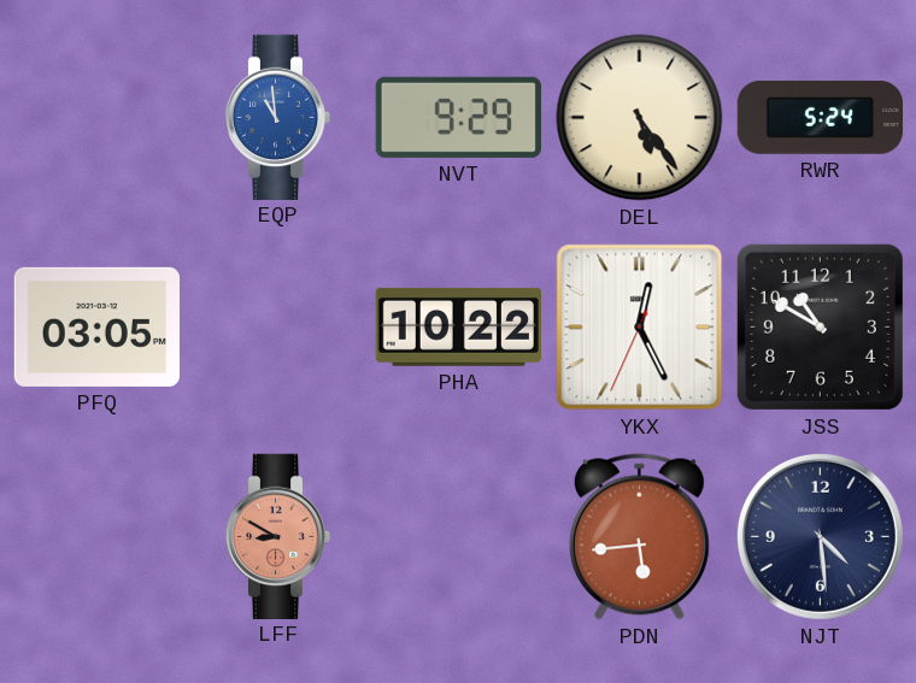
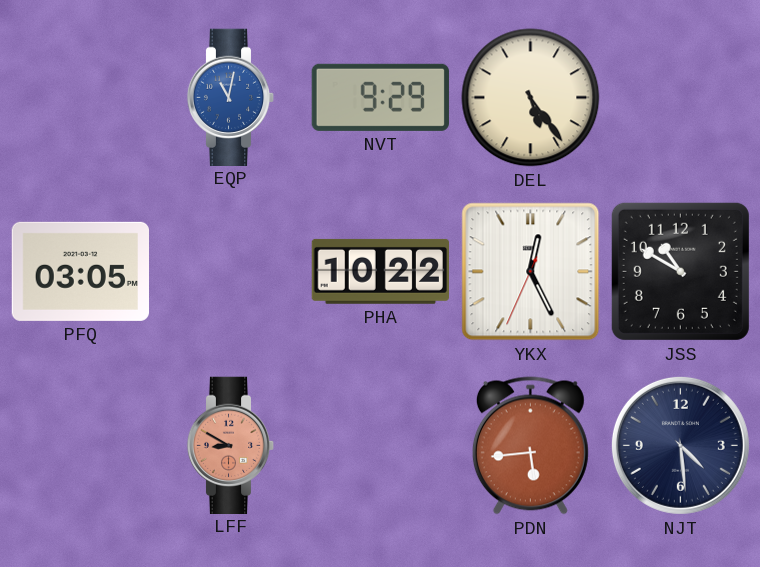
EQP: 10:59 -> 11:02
RWR: 5:24 -> none
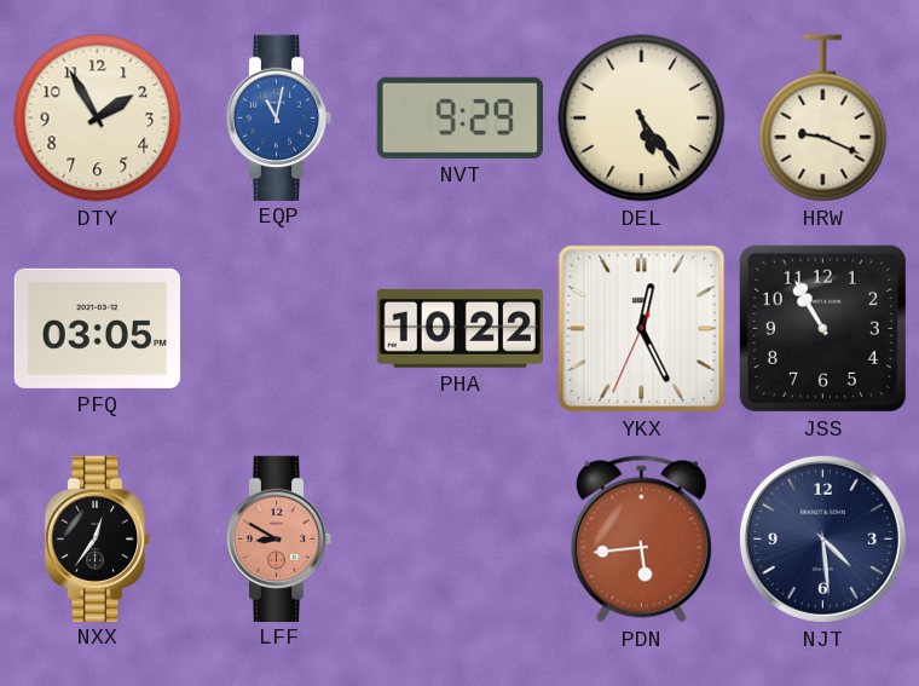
DTY: none -> 1:55
HRW: none -> 9:19
JSS: 10:50 -> 10:55
NXX: none -> 12:36
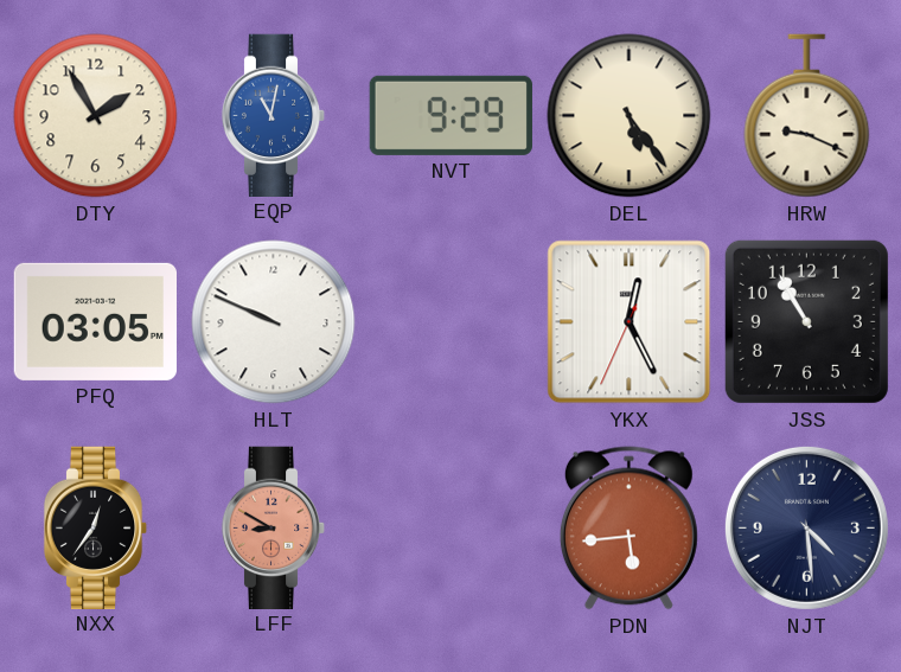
HLT: none -> 9:49
PHA: 10:22 -> none
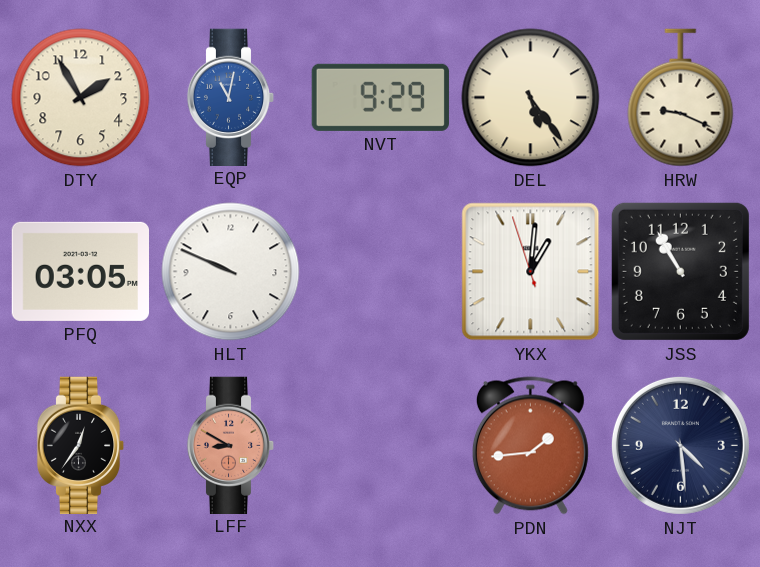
YKX: 12:25 -> 1:00
PDN: 5:44 -> 1:44
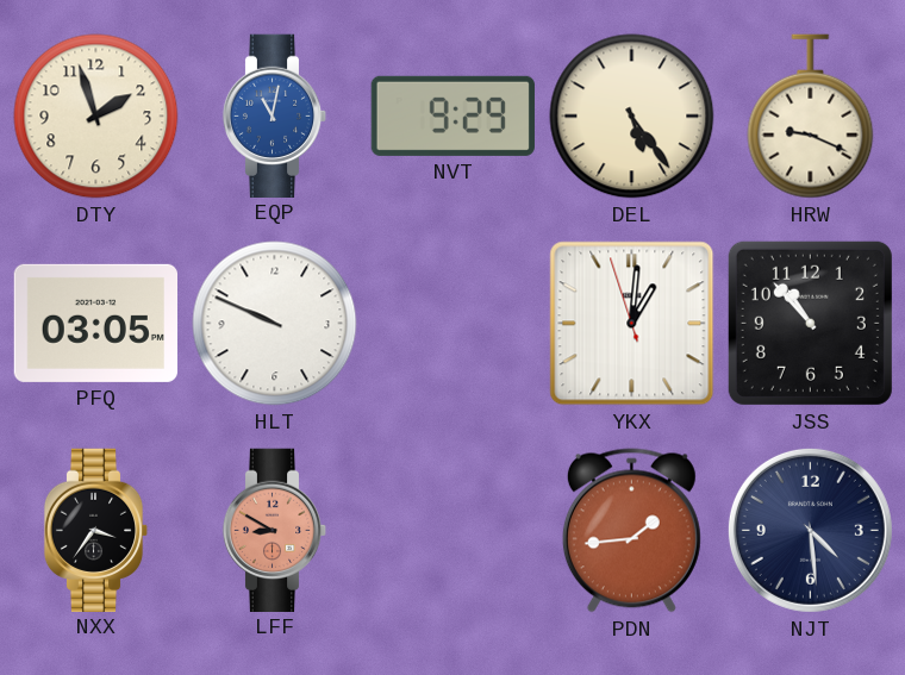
DTY: 1:55 -> 1:57
JSS: 10:55 -> 10:53
NXX: 12:36 -> 3:36
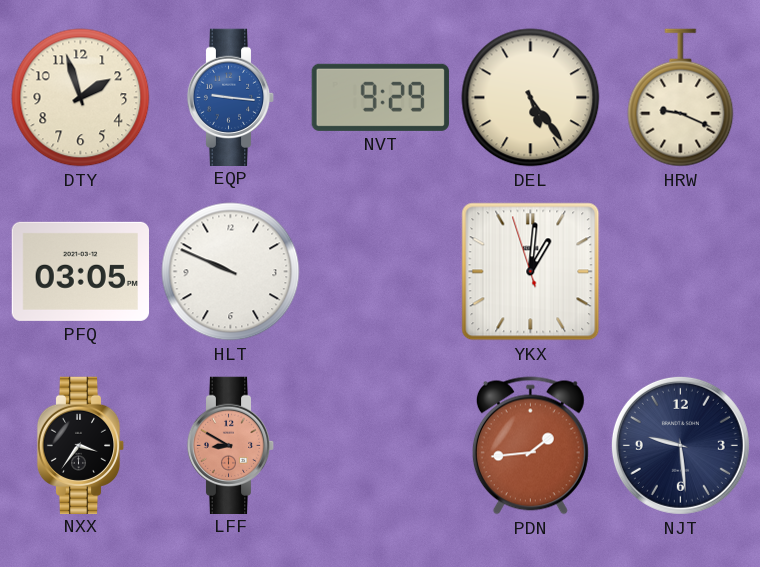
EQP: 11:02 -> 9:16
JSS: 10:53 -> none
NJT: 4:29 -> 9:29
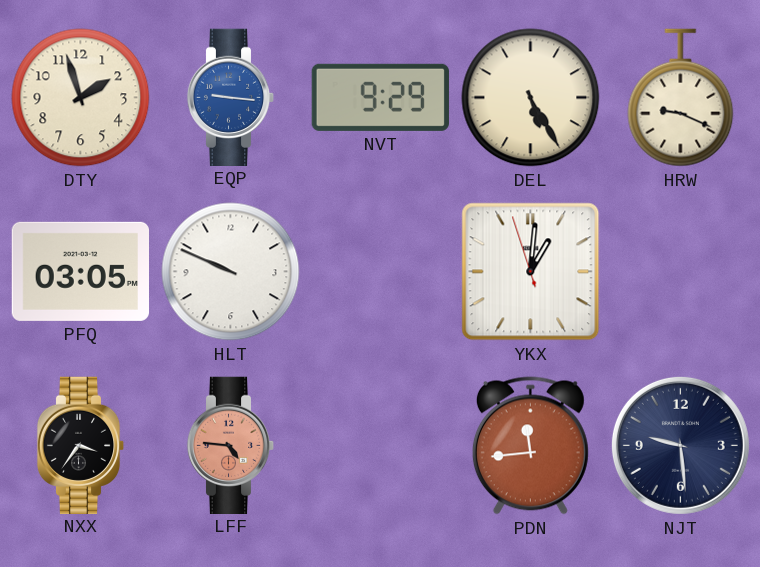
DEL: 5:24 -> 5:25
LFF: 8:50 -> 4:46
PDN: 1:44 -> 11:44
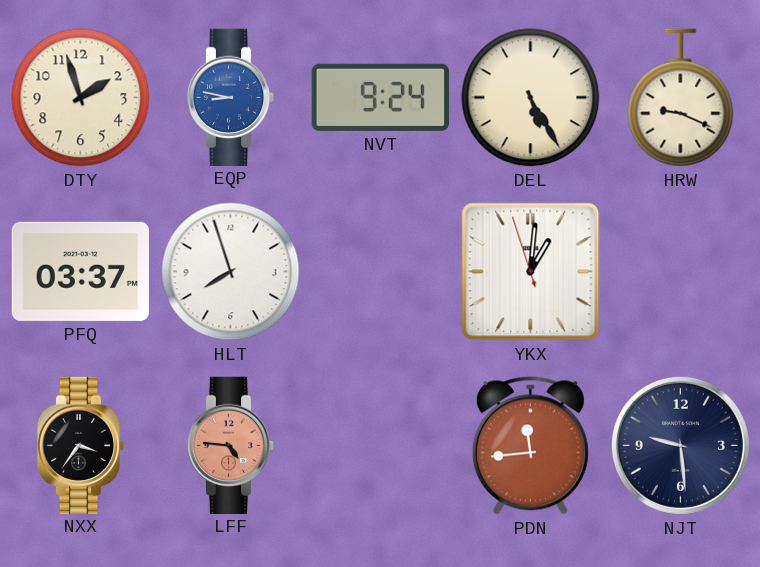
EQP: 9:16 -> 8:47
NVT: 9:29 -> 9:24
PFQ: 03:05 -> 03:37
HLT: 9:49 -> 7:57
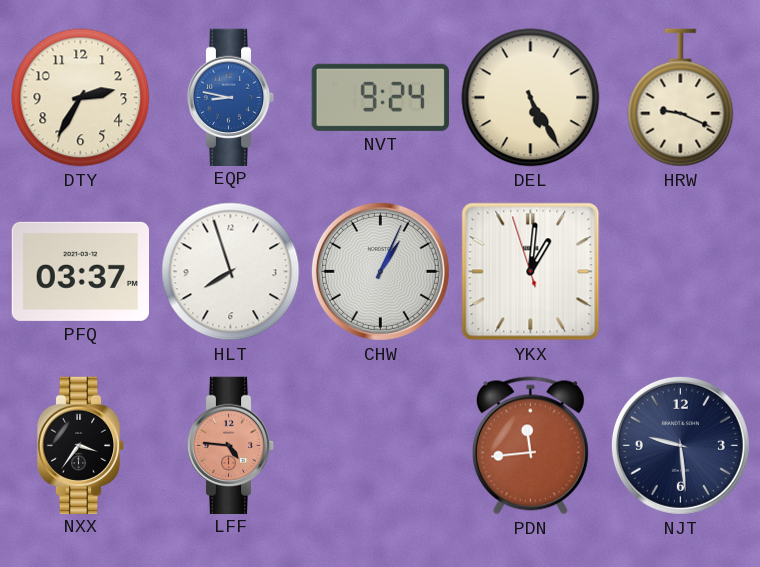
DTY: 1:57 -> 2:35
CHW: none -> 1:04
